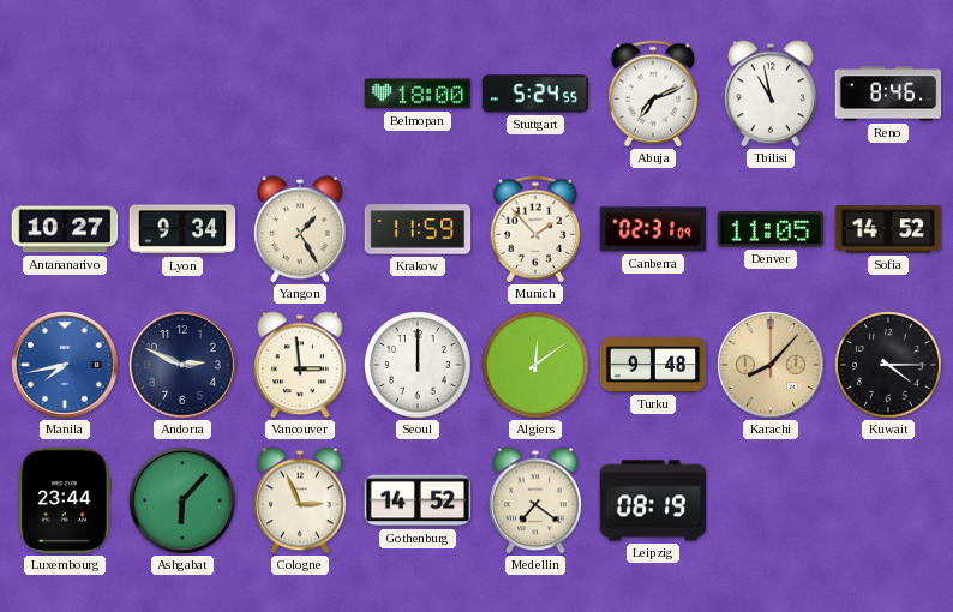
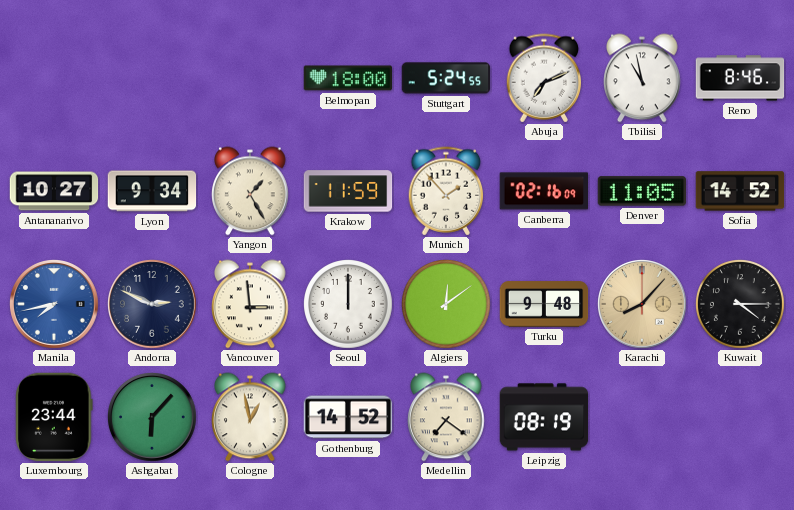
Canberra: 02:31 -> 02:16
Cologne: 2:56 -> 12:58
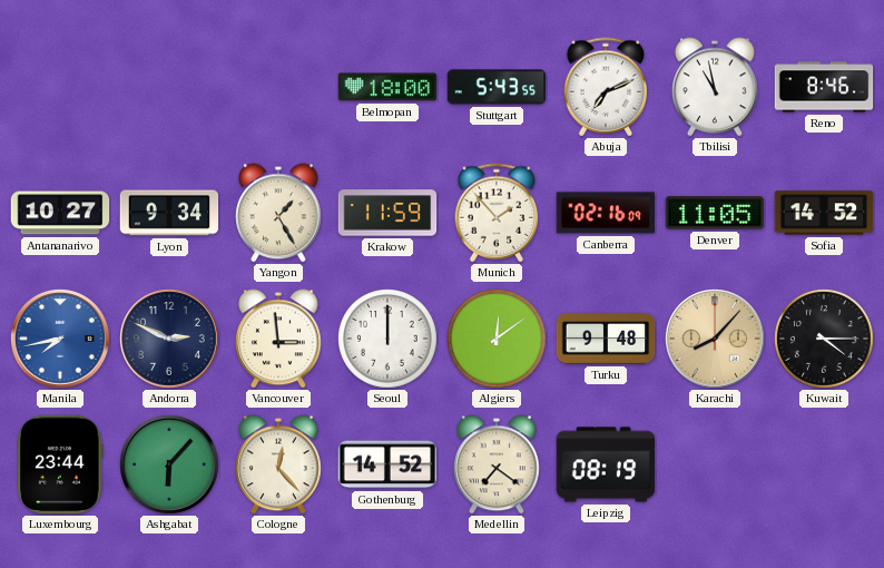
Stuttgart: 5:24 -> 5:43
Cologne: 12:58 -> 12:23
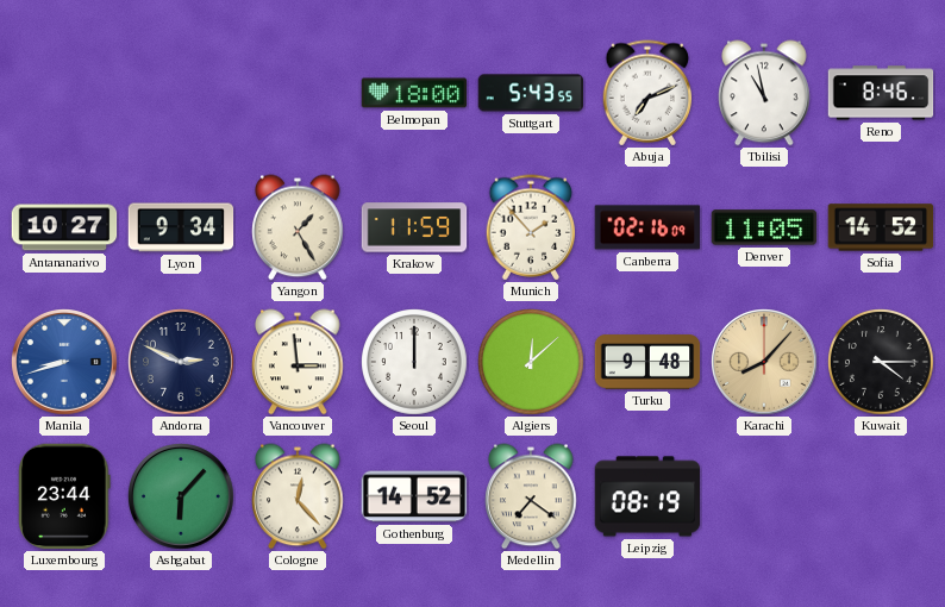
Manila: 7:43 -> 8:42
Algiers: 12:09 -> 12:08
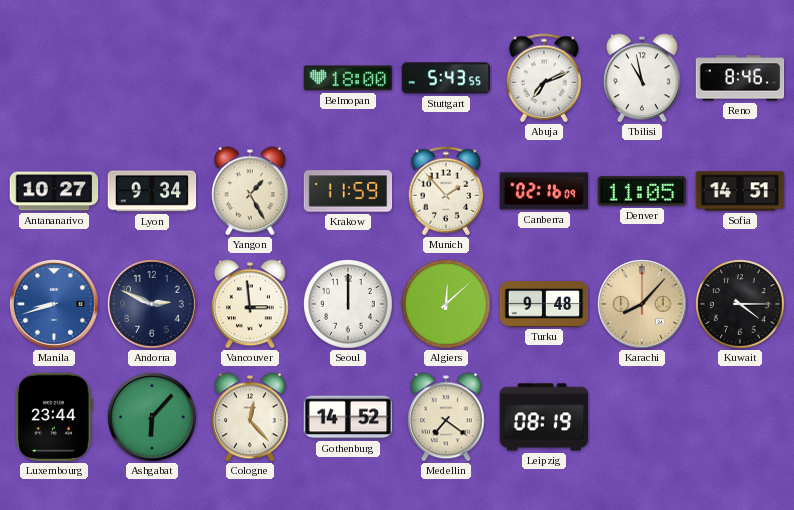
Sofia: 14:52 -> 14:51
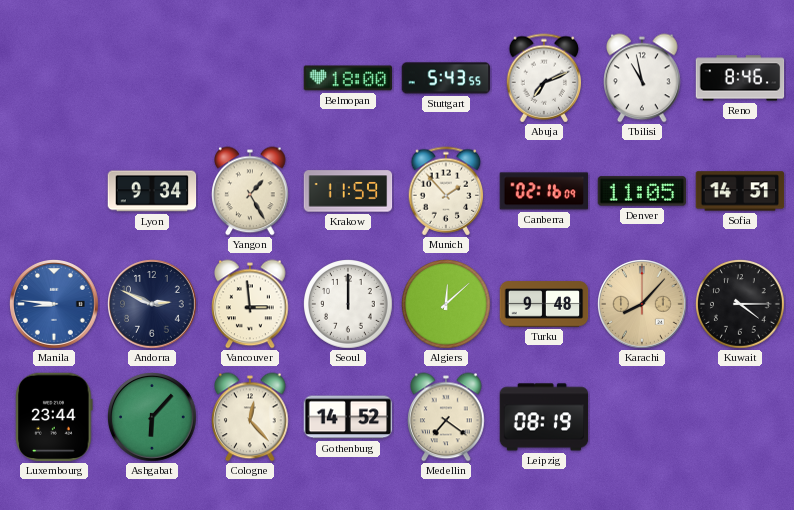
Antananarivo: 10:27 -> none
Manila: 8:42 -> 8:46
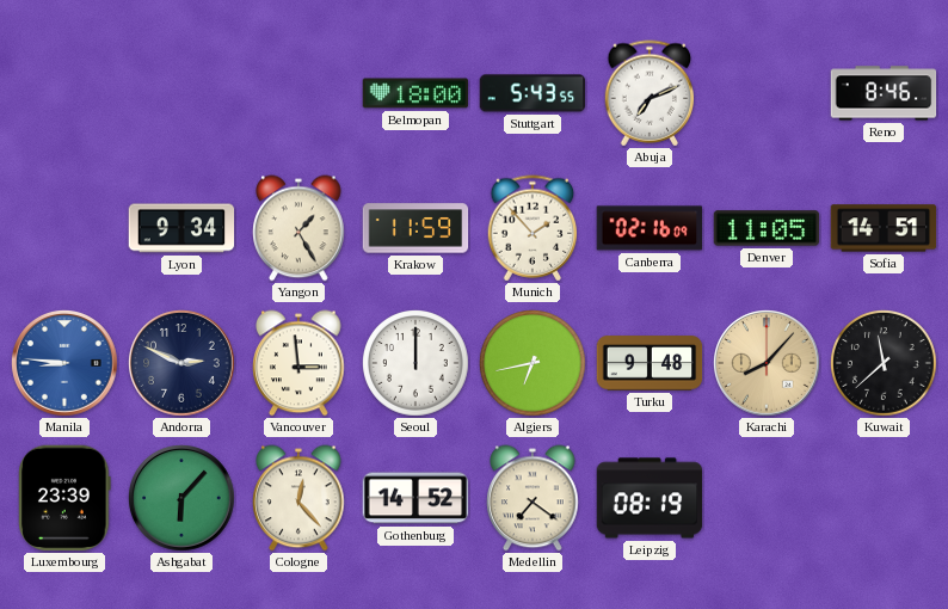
Tbilisi: 10:58 -> none
Algiers: 12:08 -> 6:43
Kuwait: 4:15 -> 11:38
Luxembourg: 23:44 -> 23:39
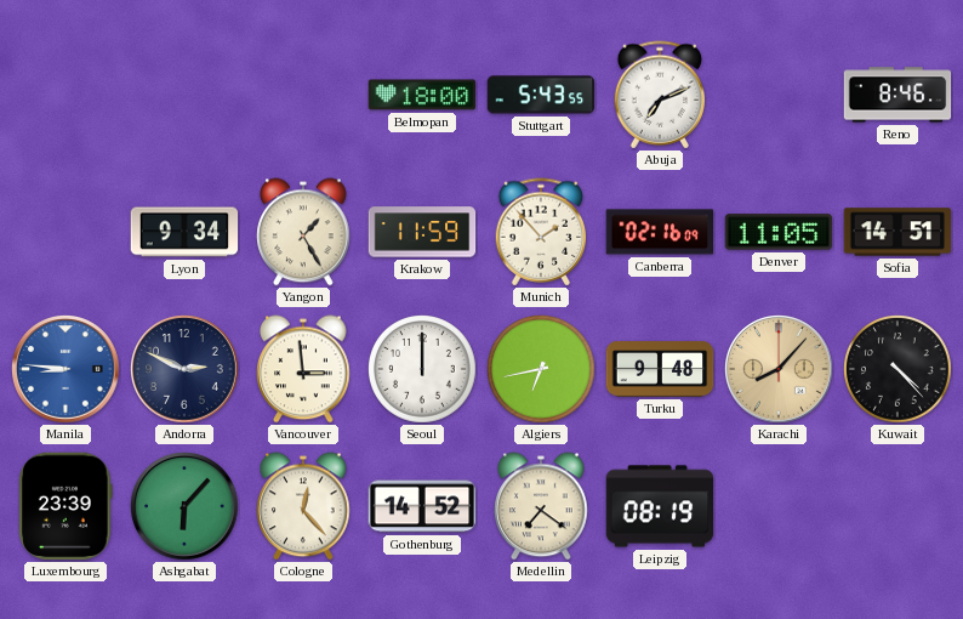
Kuwait: 11:38 -> 4:23
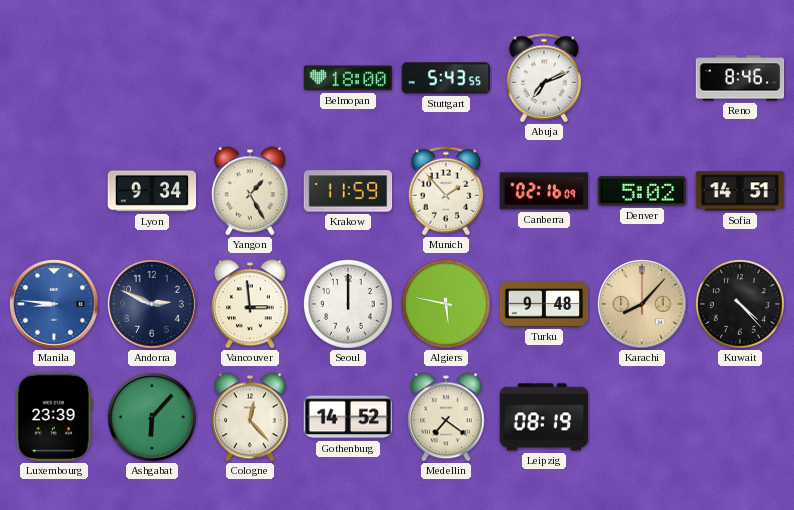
Denver: 11:05 -> 5:02
Algiers: 6:43 -> 5:47
